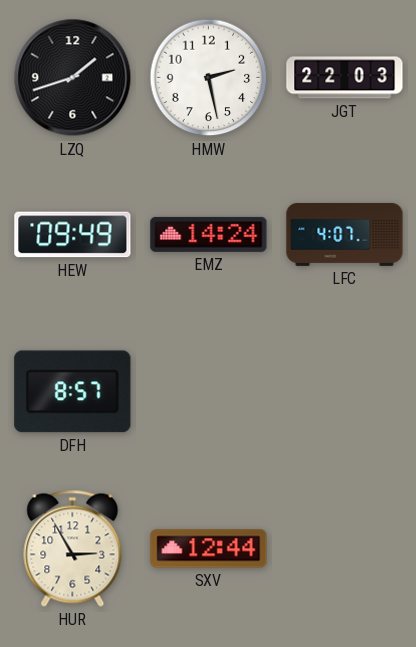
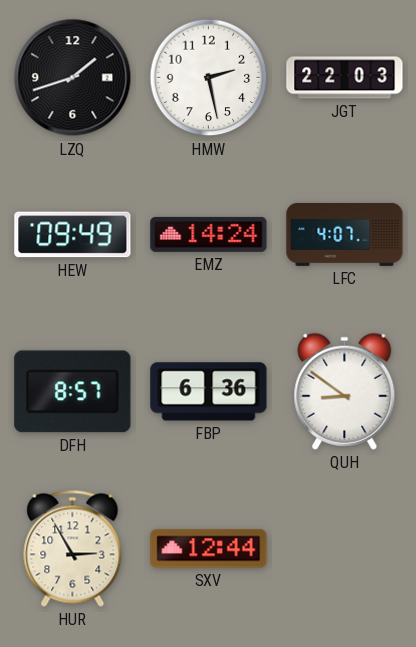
FBP: none -> 6:36
QUH: none -> 8:51
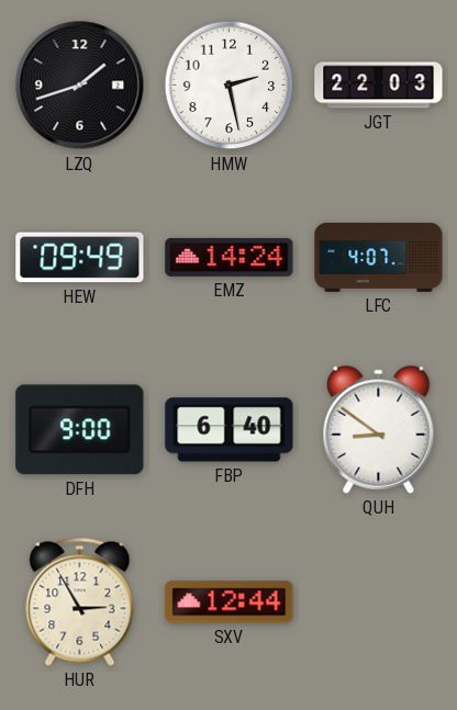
DFH: 8:57 -> 9:00
FBP: 6:36 -> 6:40
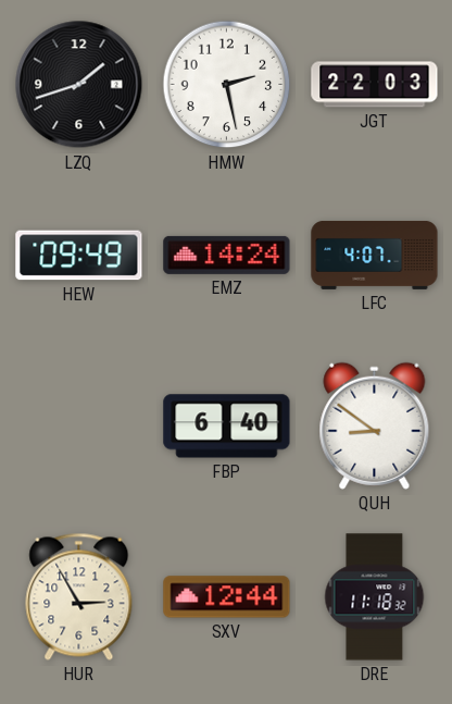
DFH: 9:00 -> none
DRE: none -> 11:18
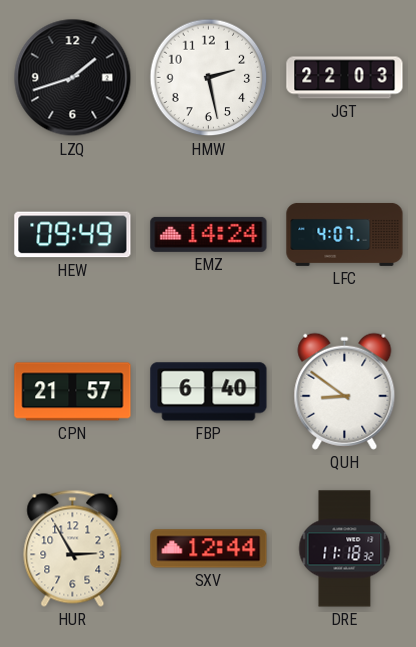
CPN: none -> 21:57
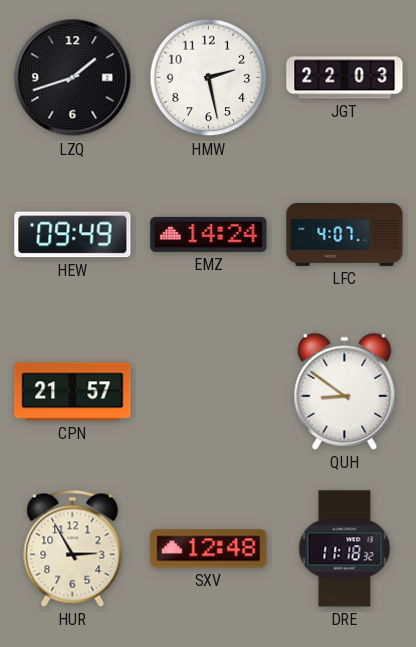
FBP: 6:40 -> none
SXV: 12:44 -> 12:48
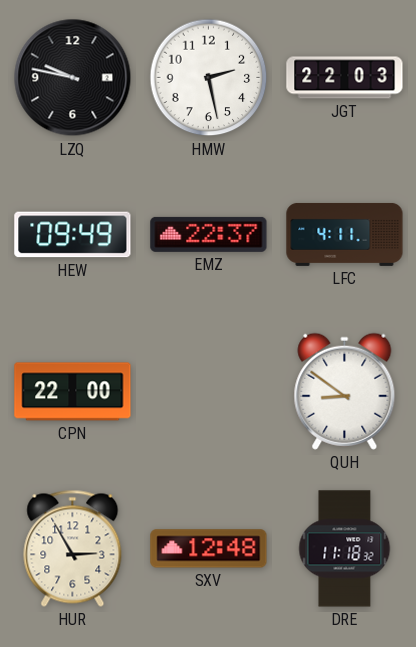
LZQ: 1:42 -> 9:47
EMZ: 14:24 -> 22:37
LFC: 4:07 -> 4:11
CPN: 21:57 -> 22:00
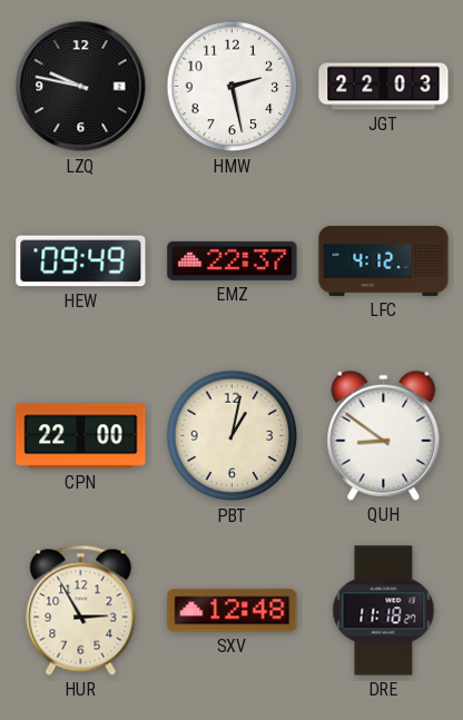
LFC: 4:11 -> 4:12
PBT: none -> 1:02
DRE: 11:18:32 -> 11:18:27
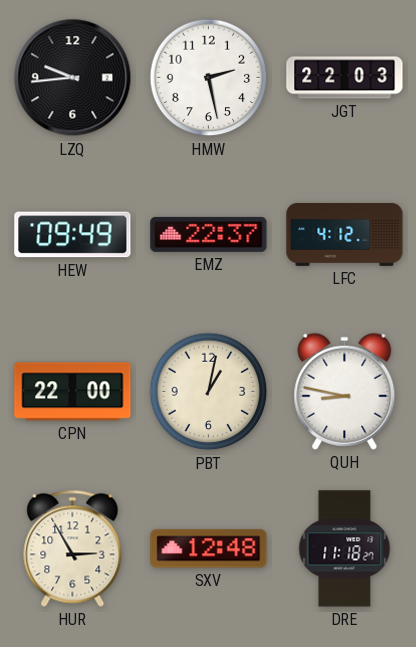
LZQ: 9:47 -> 9:44
QUH: 8:51 -> 8:47
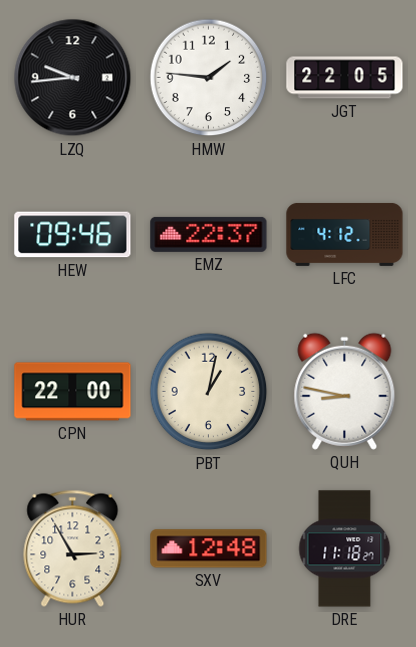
HMW: 2:28 -> 1:46
JGT: 22:03 -> 22:05
HEW: 09:49 -> 09:46
